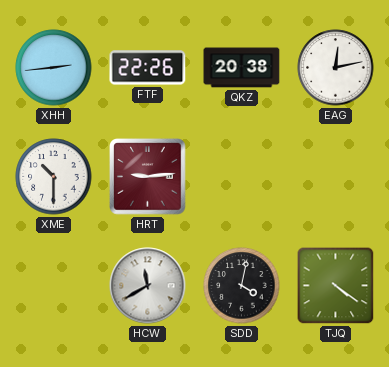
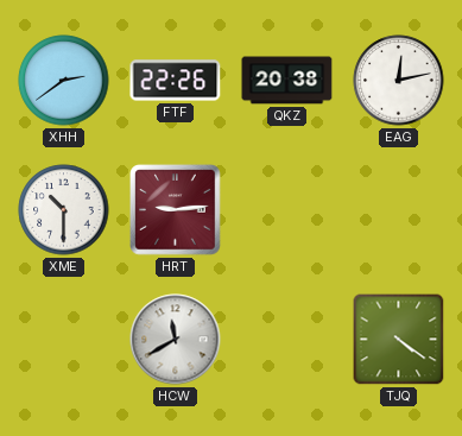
XHH: 2:44 -> 2:39
SDD: 4:02 -> none
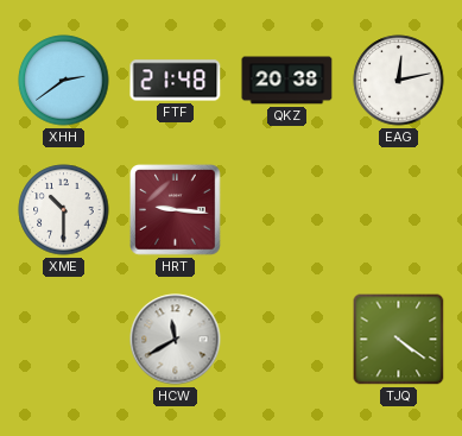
FTF: 22:26 -> 21:48
HRT: 9:14 -> 9:16
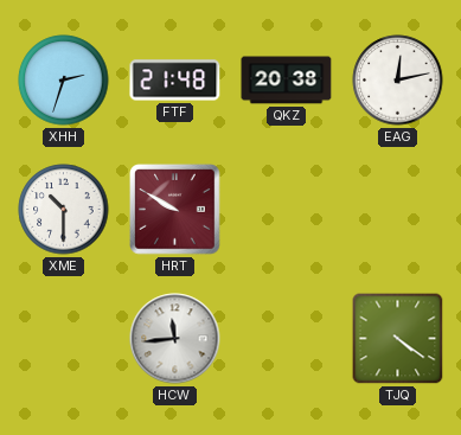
XHH: 2:39 -> 2:33
HRT: 9:16 -> 9:50
HCW: 11:40 -> 11:44
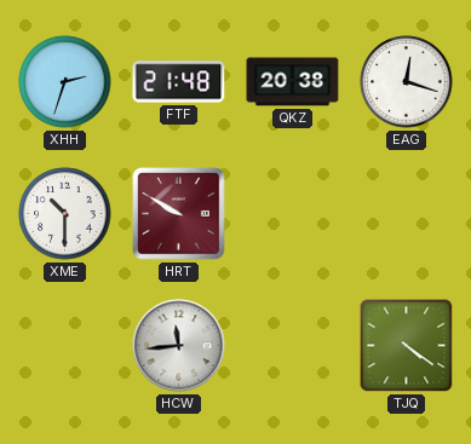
EAG: 12:13 -> 12:18
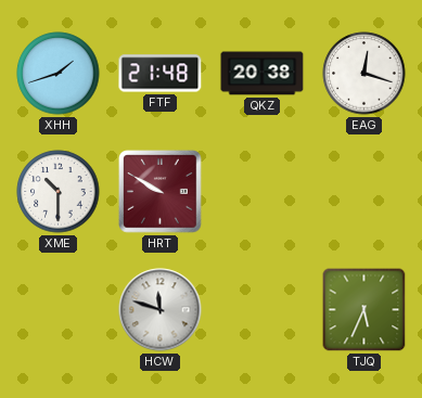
XHH: 2:33 -> 1:42
HCW: 11:44 -> 11:48
TJQ: 4:21 -> 5:34
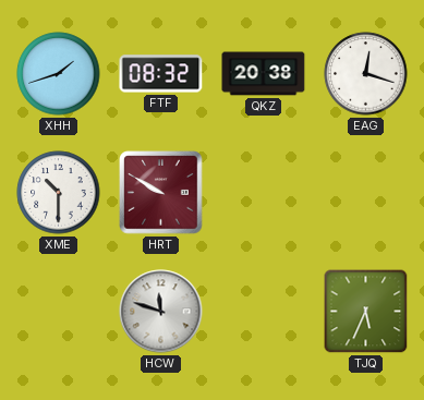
FTF: 21:48 -> 08:32
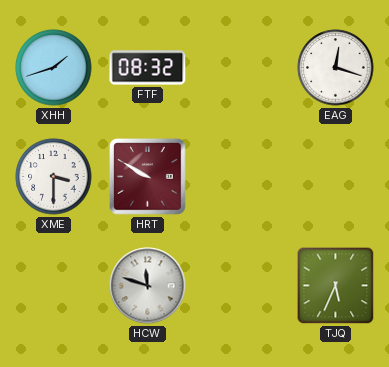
QKZ: 20:38 -> none
XME: 10:30 -> 3:30
